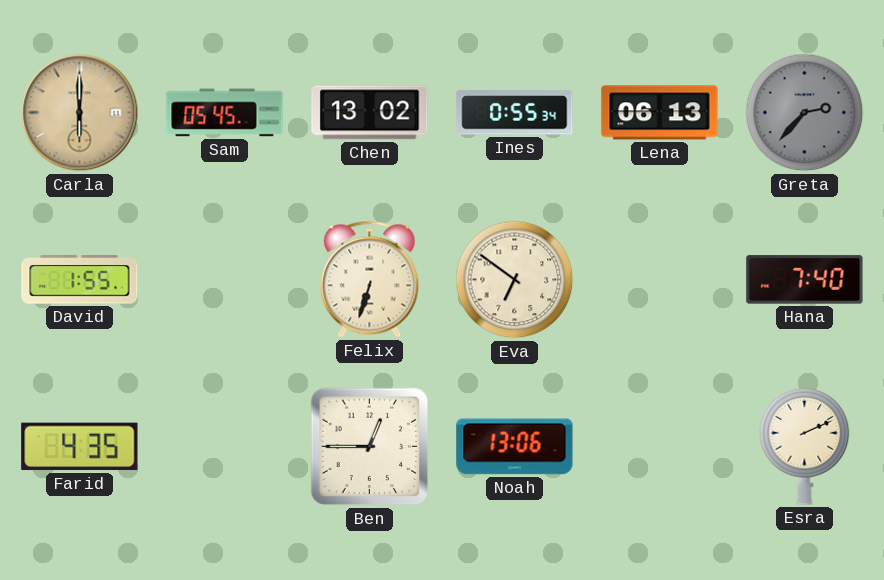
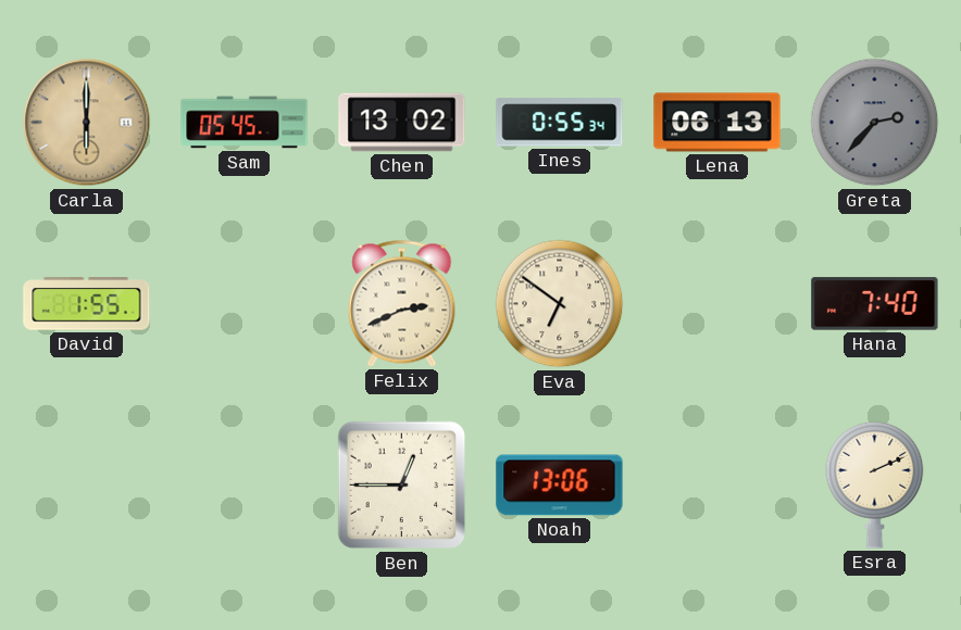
Felix: 6:33 -> 2:41
Farid: 4:35 -> none
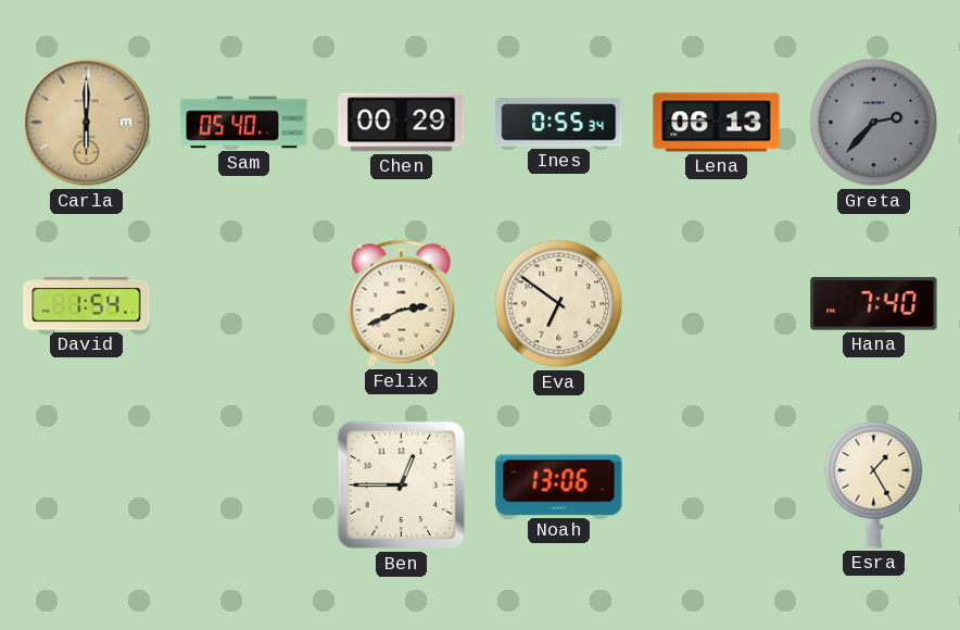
Sam: 05:45 -> 05:40
Chen: 13:02 -> 00:29
David: 1:55 -> 1:54
Esra: 2:11 -> 1:25
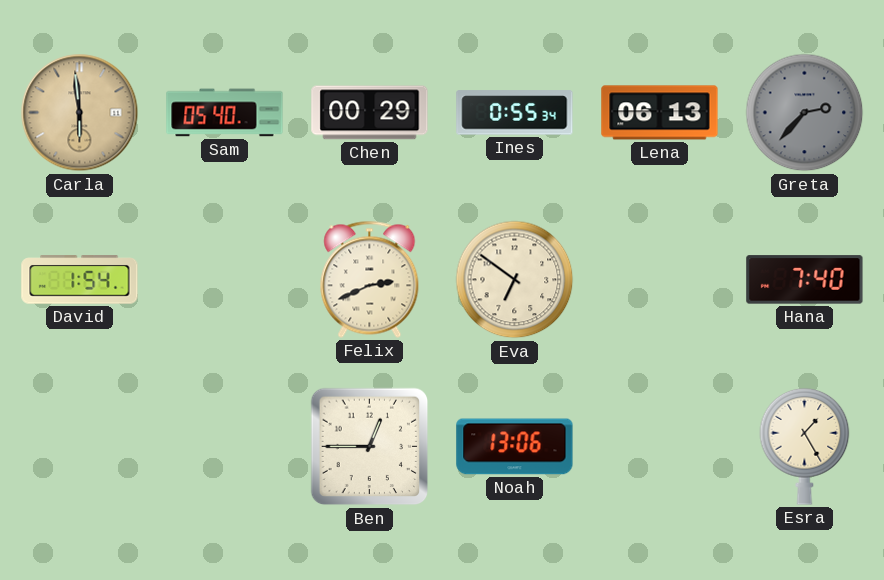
Carla: 6:00 -> 5:59
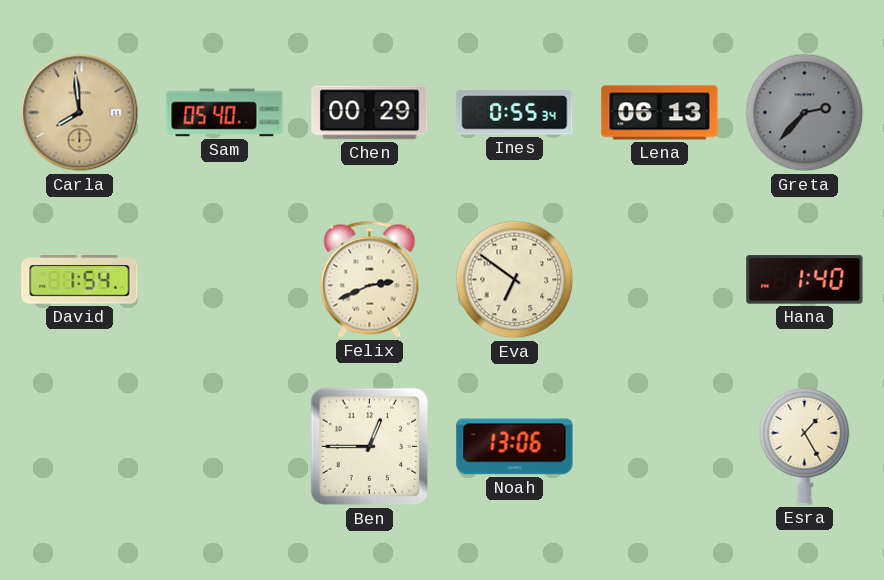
Carla: 5:59 -> 7:59
Hana: 7:40 -> 1:40
